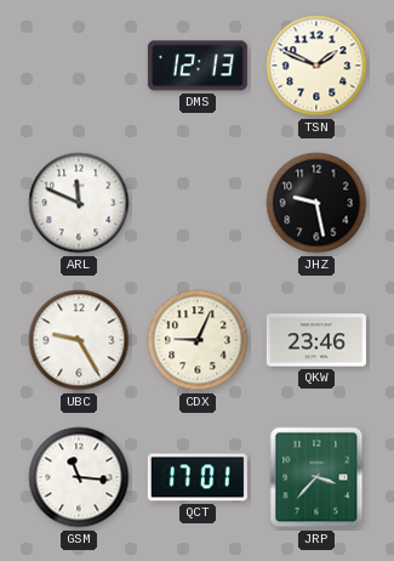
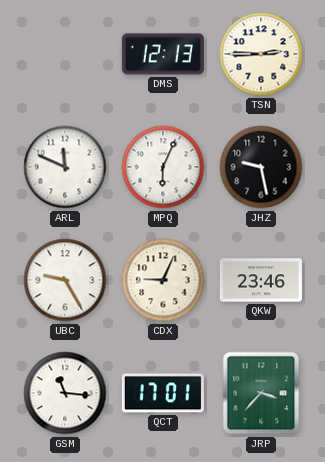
TSN: 1:49 -> 2:45
MPQ: none -> 6:04
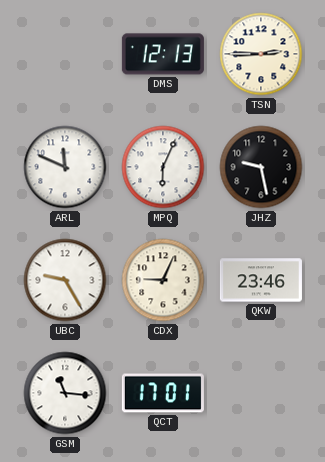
JRP: 3:37 -> none
